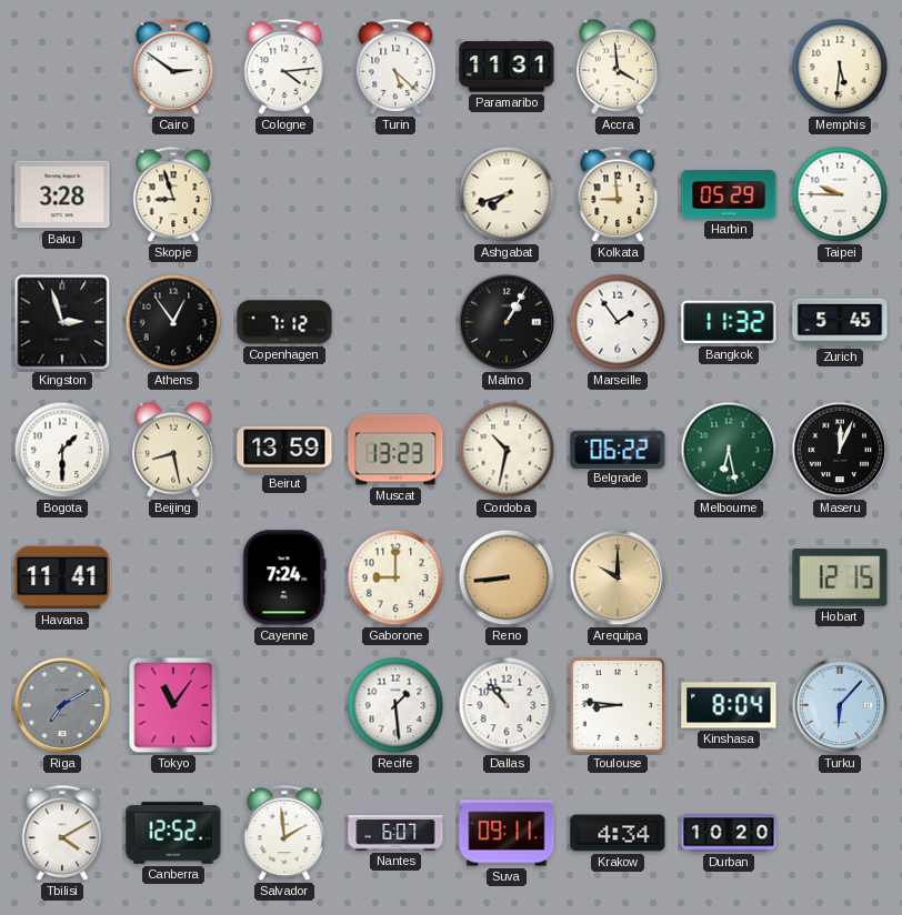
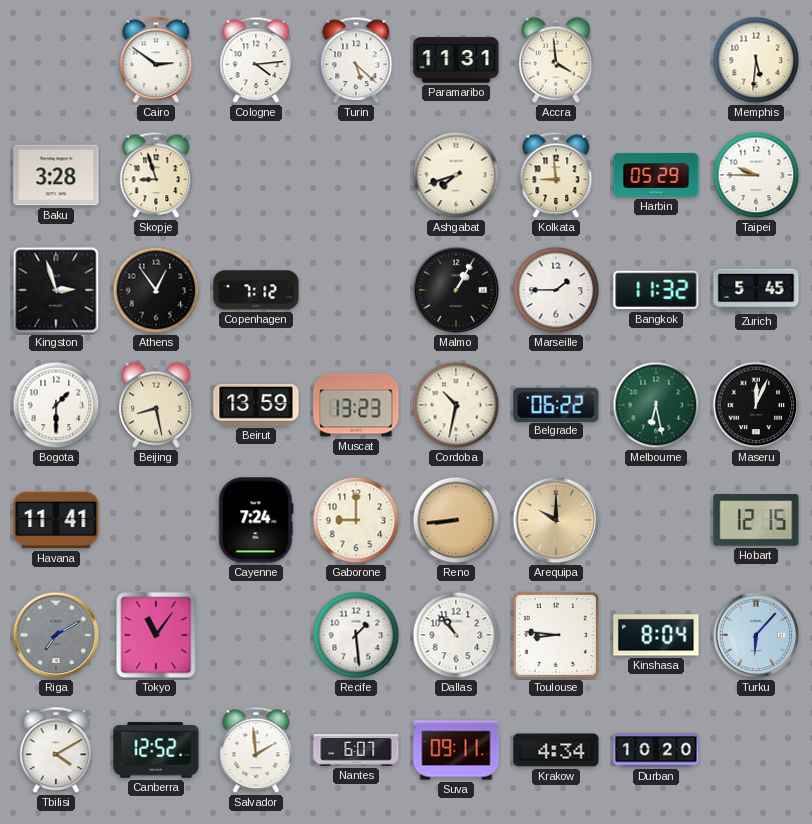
Marseille: 1:54 -> 1:45
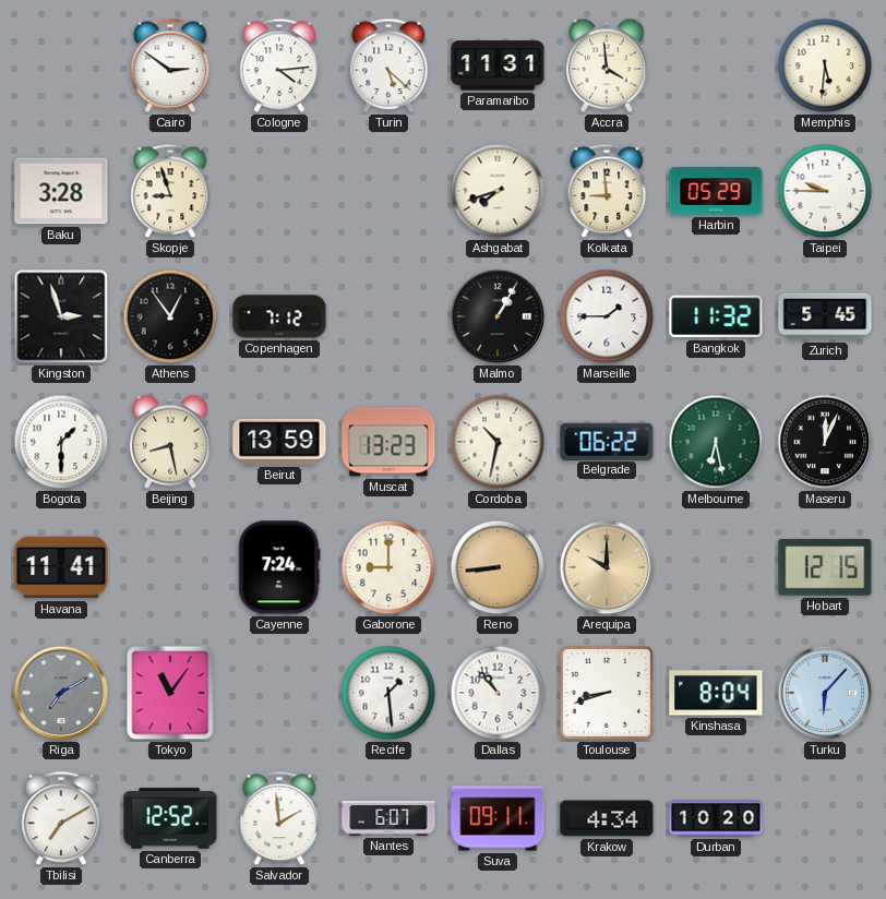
Toulouse: 8:46 -> 8:42
Tbilisi: 4:10 -> 7:10
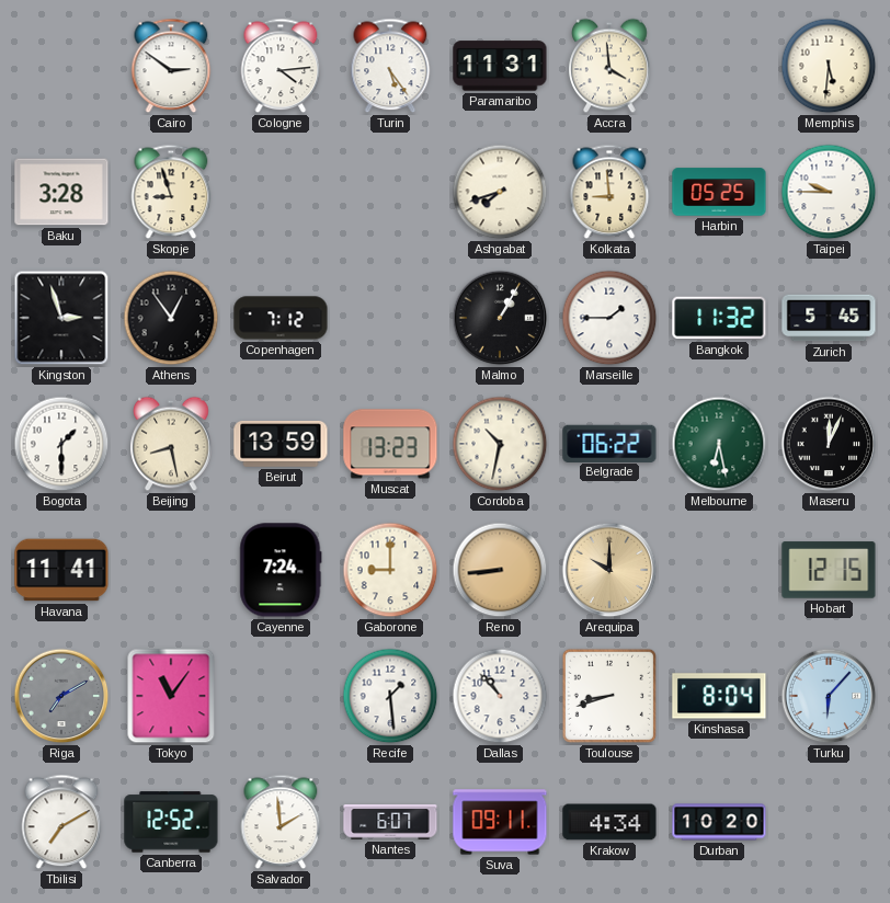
Turin: 5:22 -> 5:24
Harbin: 05:29 -> 05:25
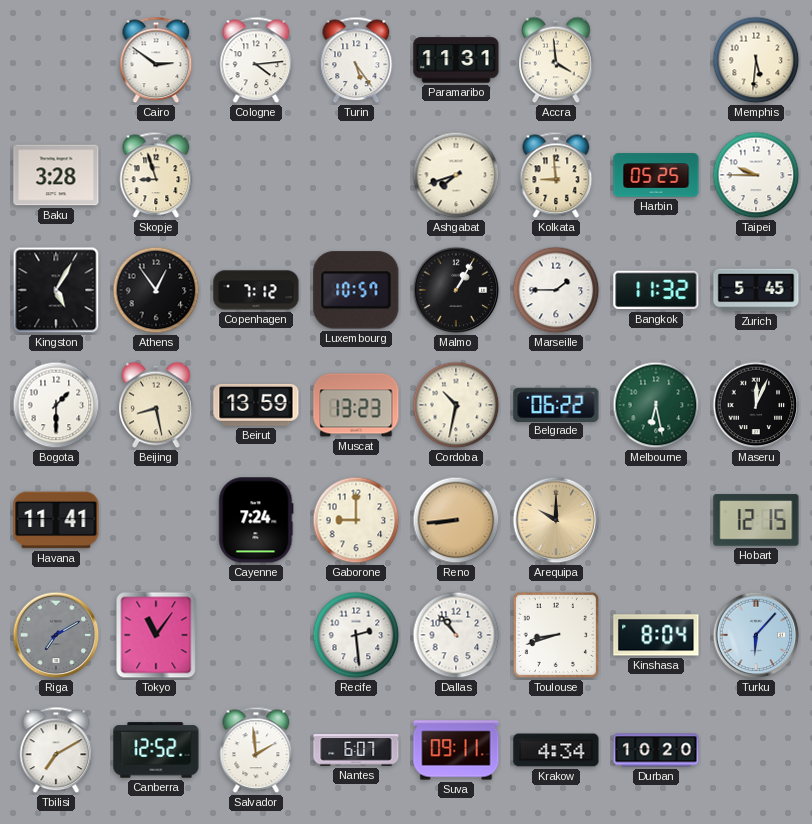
Kingston: 2:57 -> 5:05
Luxembourg: none -> 10:57
Recife: 1:29 -> 2:29
